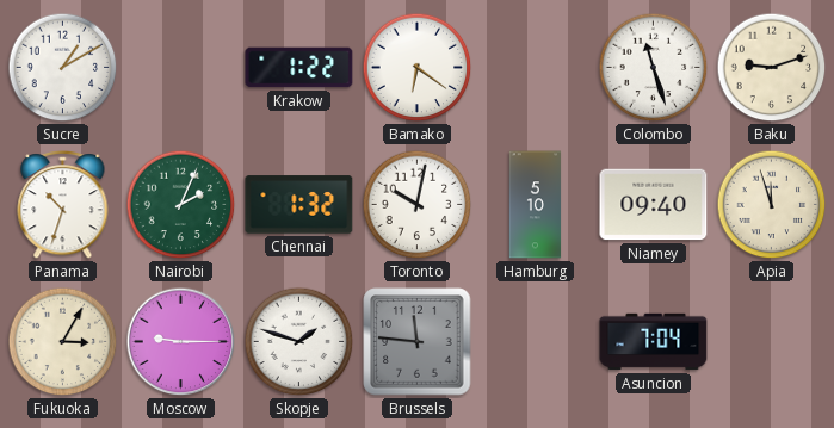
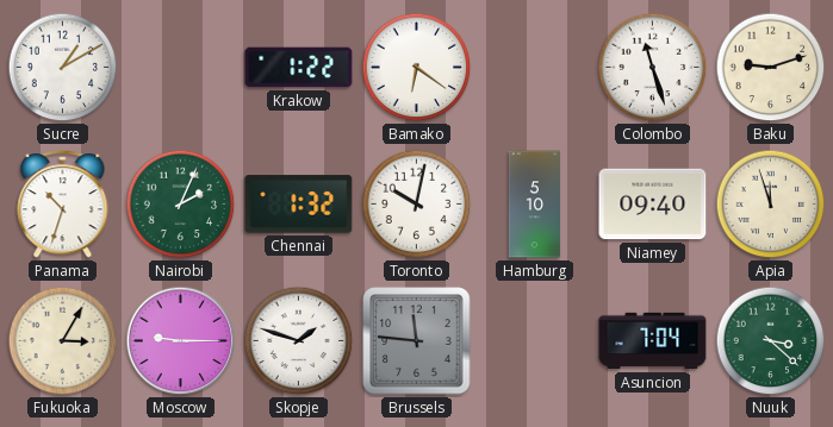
Nuuk: none -> 3:22
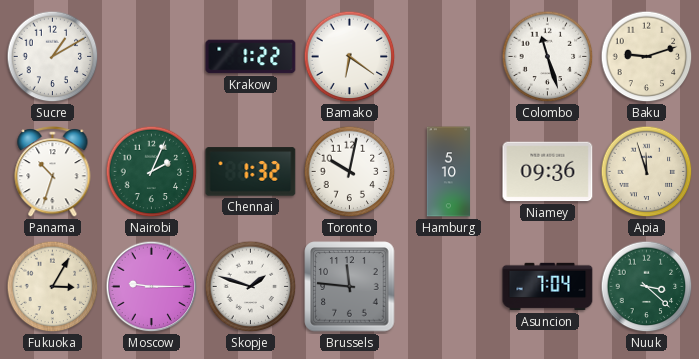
Niamey: 09:40 -> 09:36
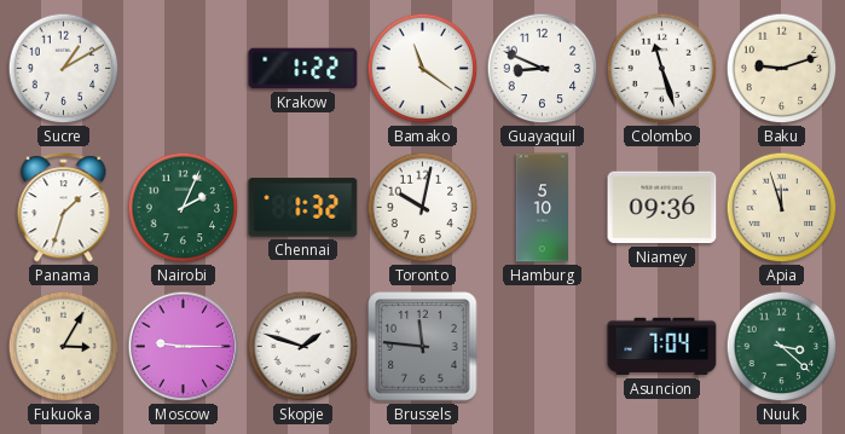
Bamako: 6:21 -> 11:21
Guayaquil: none -> 8:49
Panama: 10:33 -> 1:33
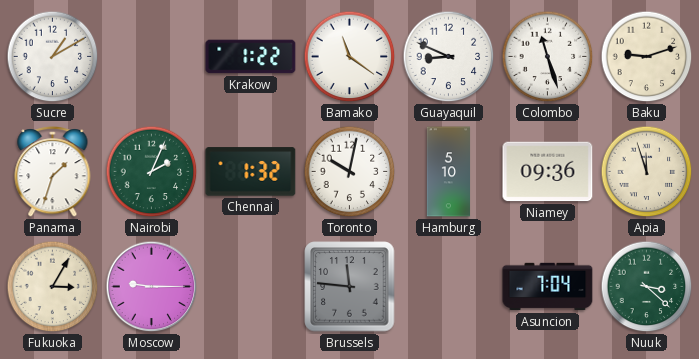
Skopje: 1:48 -> none
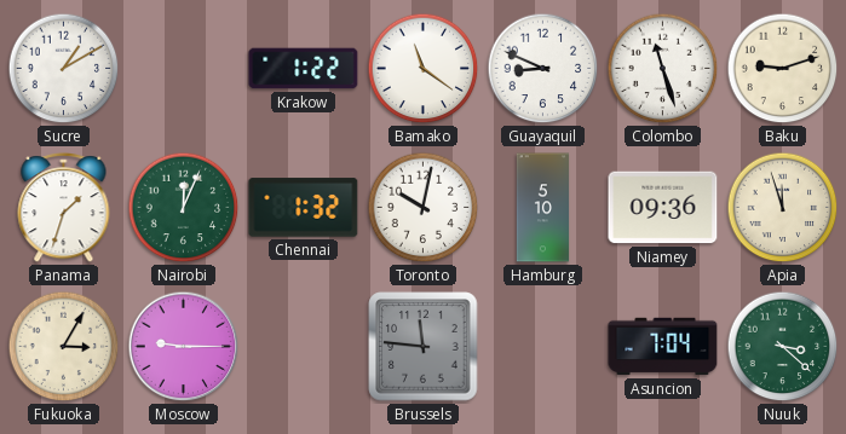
Nairobi: 2:04 -> 12:04
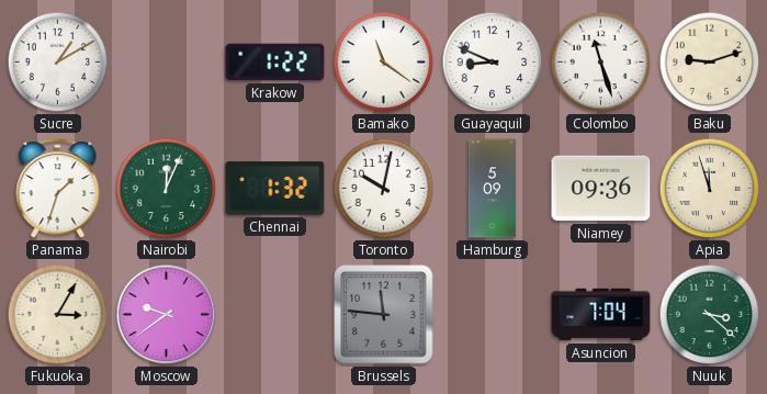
Hamburg: 5:10 -> 5:09
Moscow: 9:15 -> 9:39
